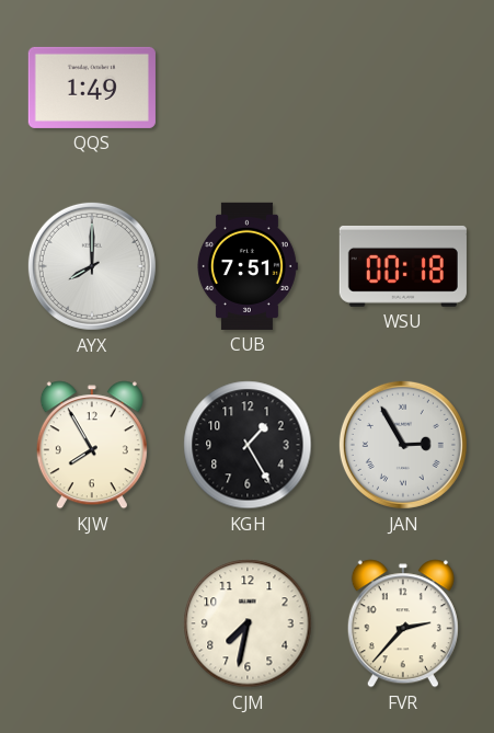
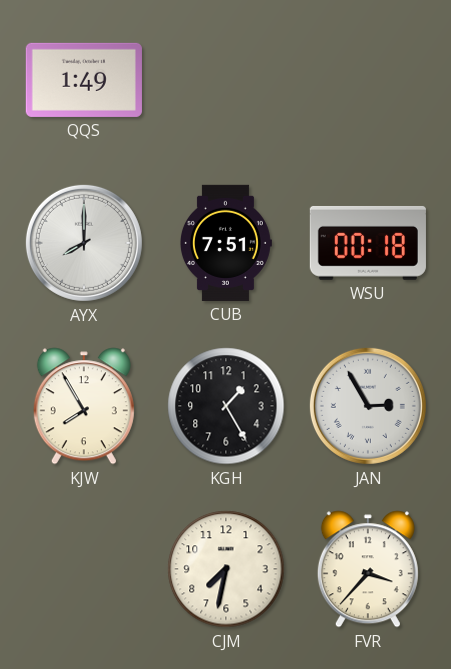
FVR: 2:37 -> 3:37
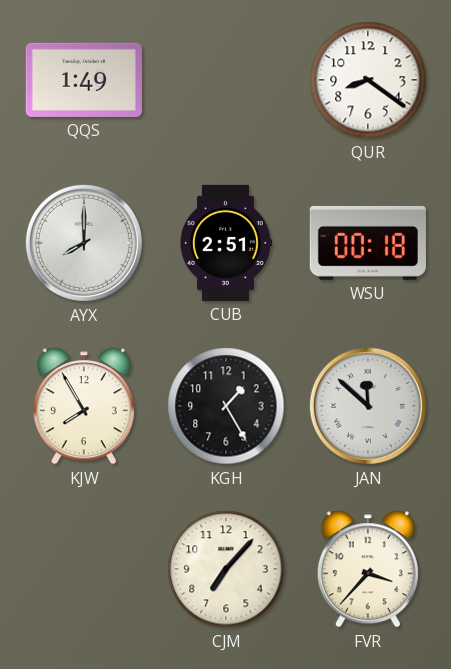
QUR: none -> 8:21
CUB: 7:51 -> 2:51
JAN: 2:55 -> 11:52
CJM: 7:32 -> 7:07
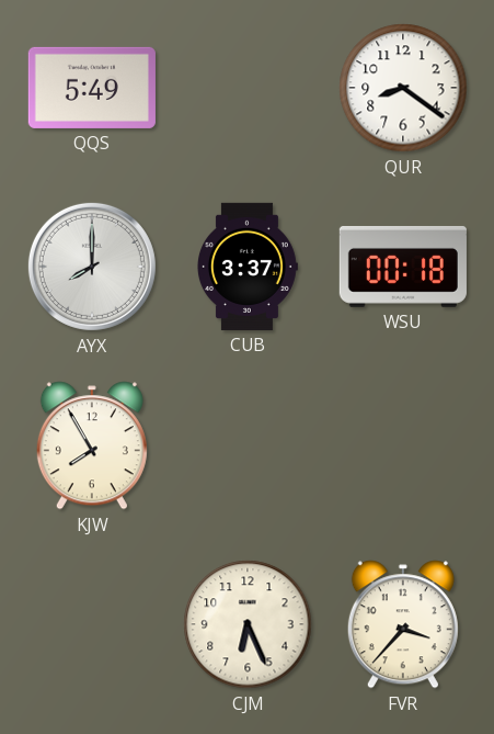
QQS: 1:49 -> 5:49
CUB: 2:51 -> 3:37
KGH: 1:25 -> none
JAN: 11:52 -> none
CJM: 7:07 -> 6:26
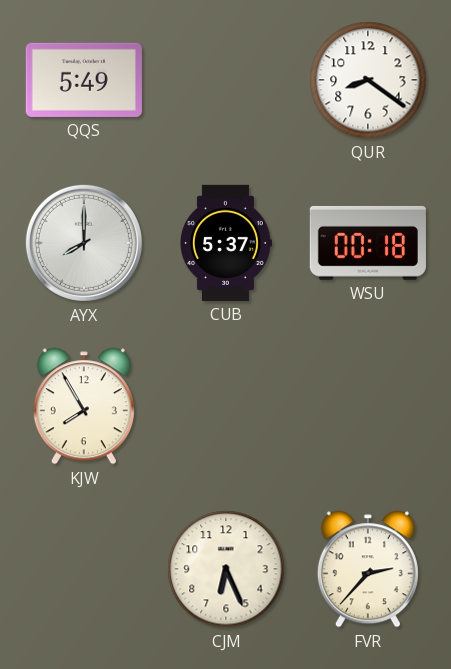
CUB: 3:37 -> 5:37
FVR: 3:37 -> 2:37
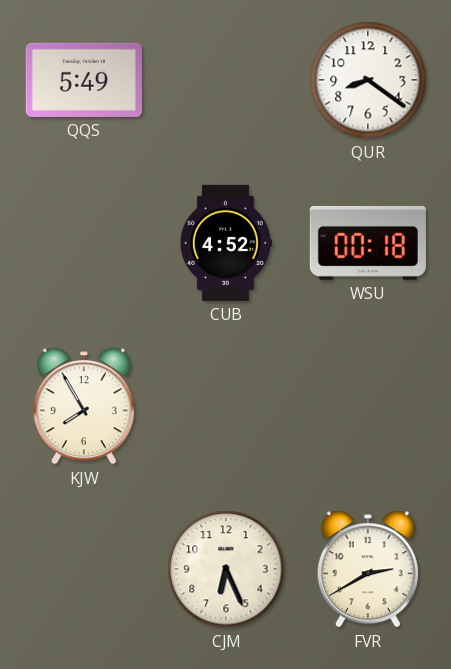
AYX: 8:00 -> none
CUB: 5:37 -> 4:52
FVR: 2:37 -> 2:40
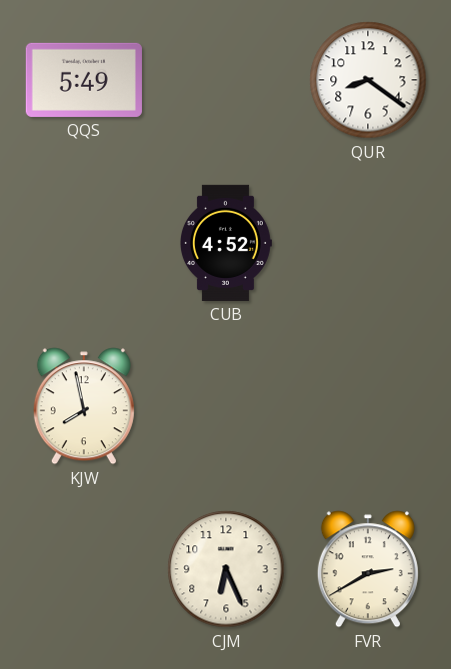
WSU: 00:18 -> none
KJW: 7:55 -> 7:58
